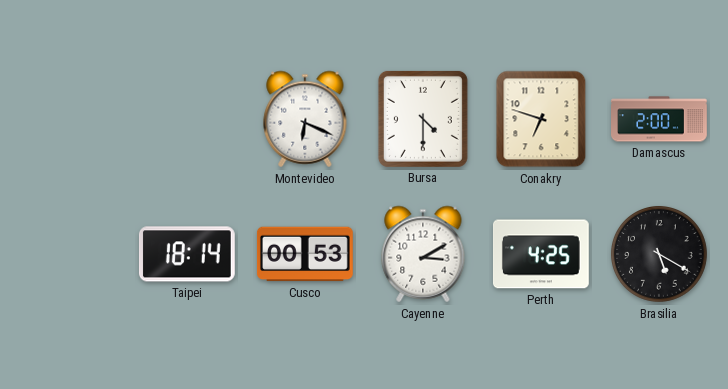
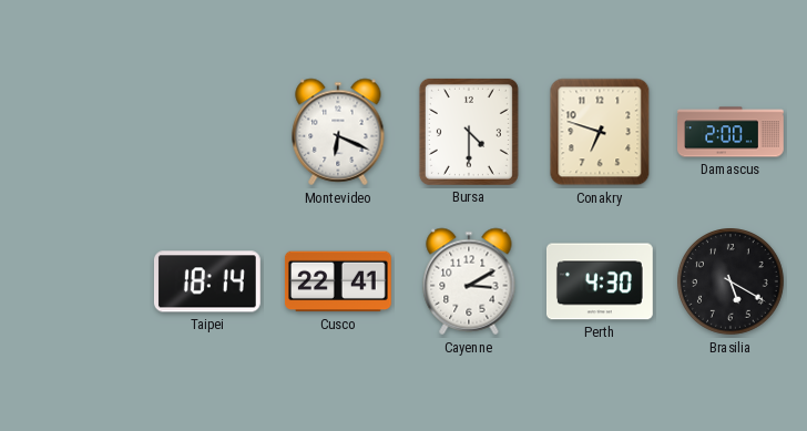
Cusco: 00:53 -> 22:41
Perth: 4:25 -> 4:30
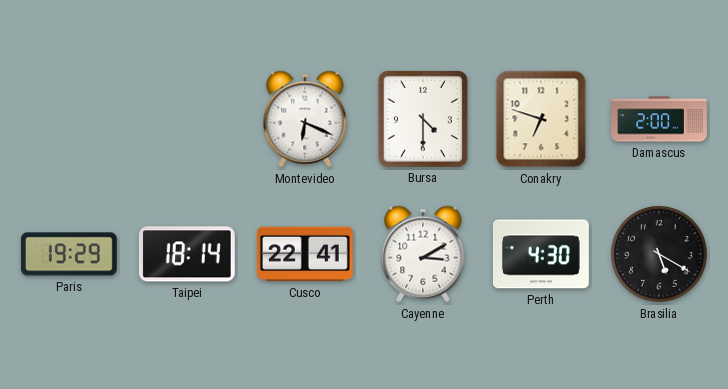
Paris: none -> 19:29
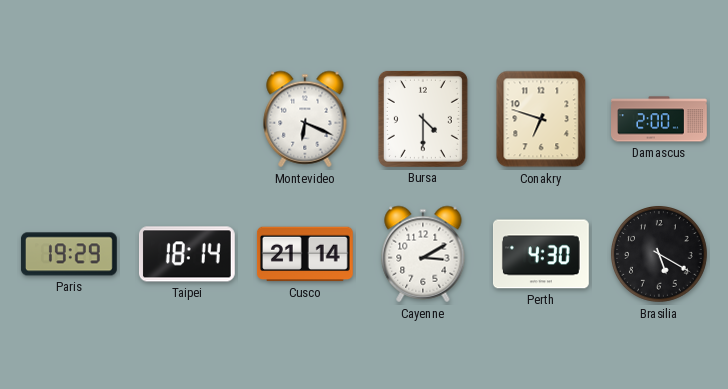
Cusco: 22:41 -> 21:14
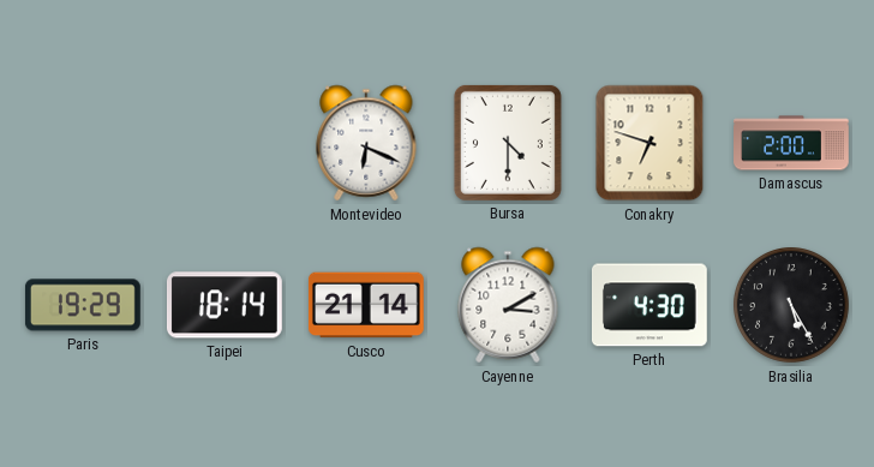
Brasilia: 5:20 -> 5:25
